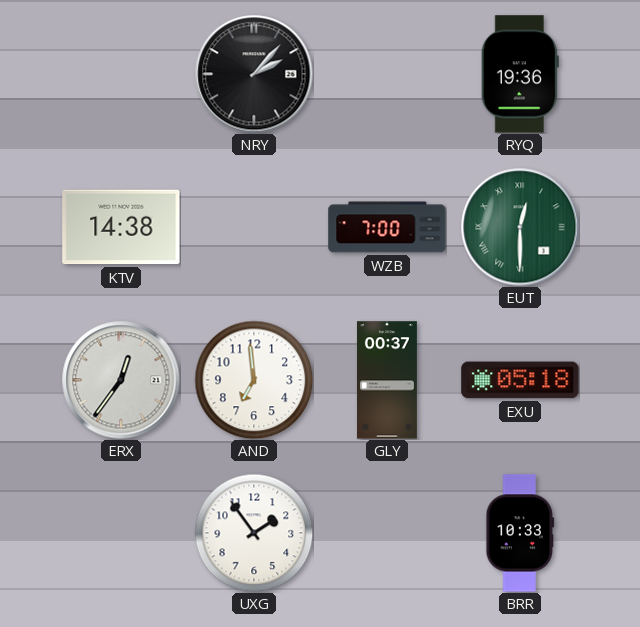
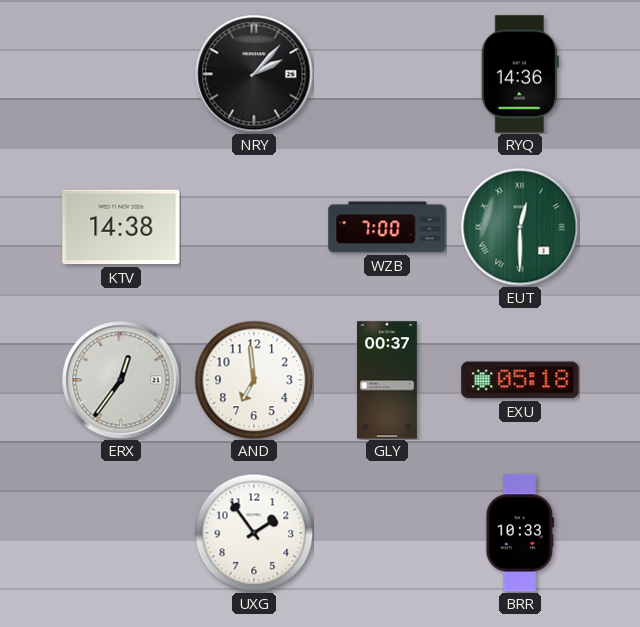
RYQ: 19:36 -> 14:36
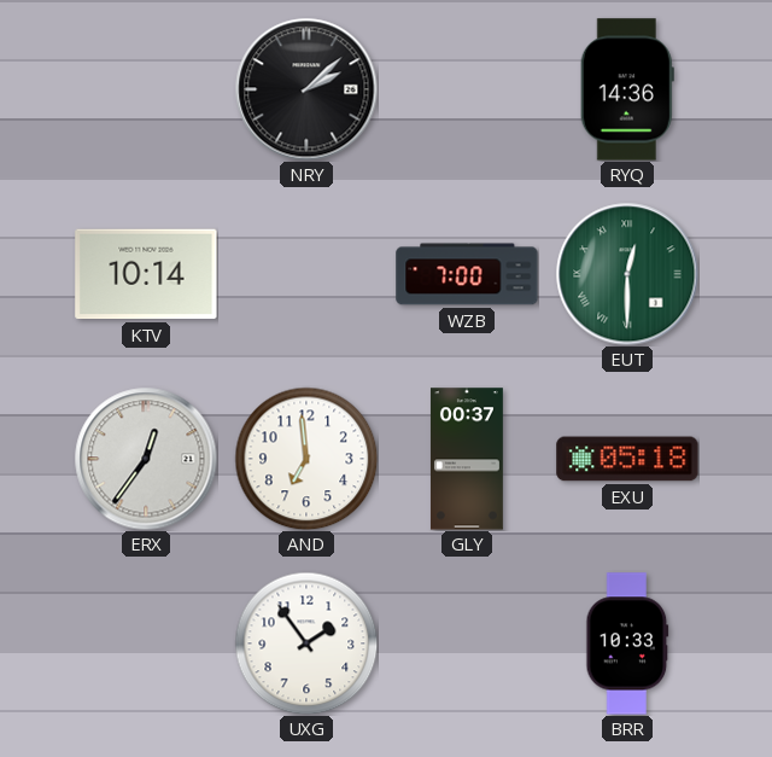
NRY: 2:07 -> 2:08
KTV: 14:38 -> 10:14
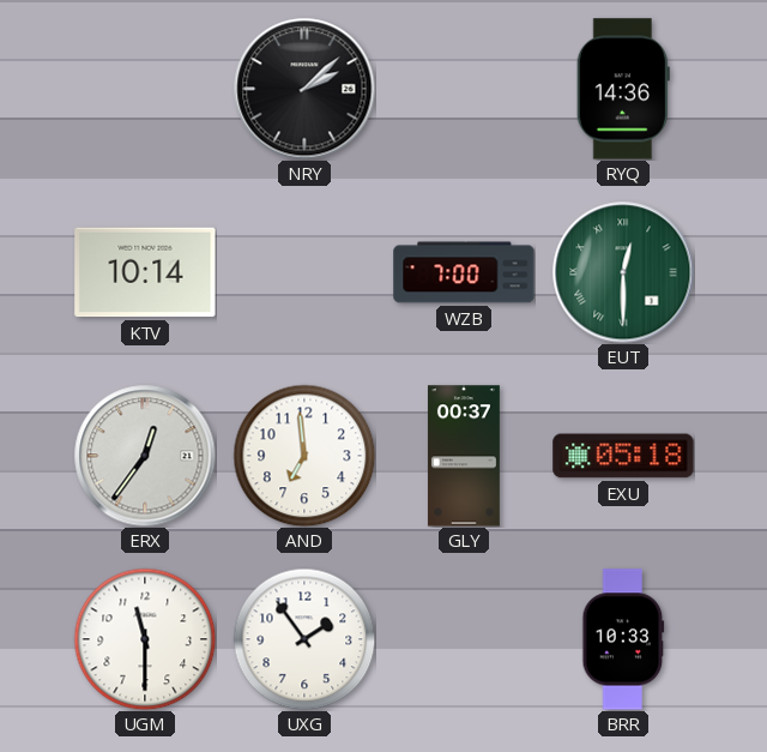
UGM: none -> 11:30
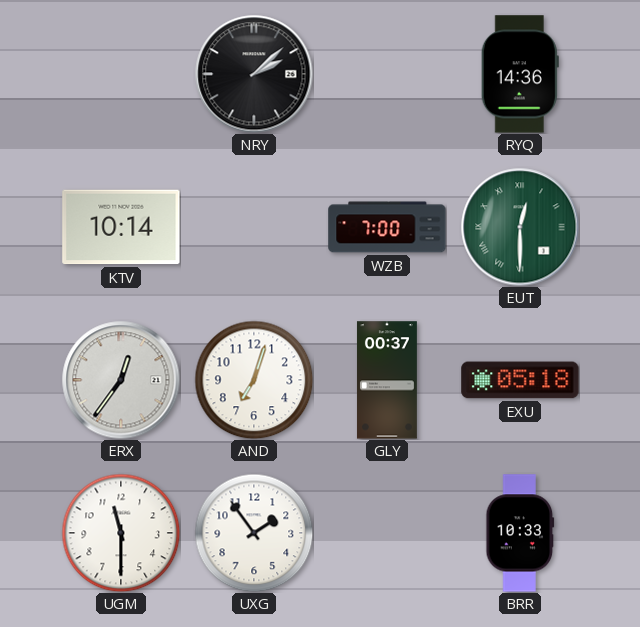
AND: 6:59 -> 7:03
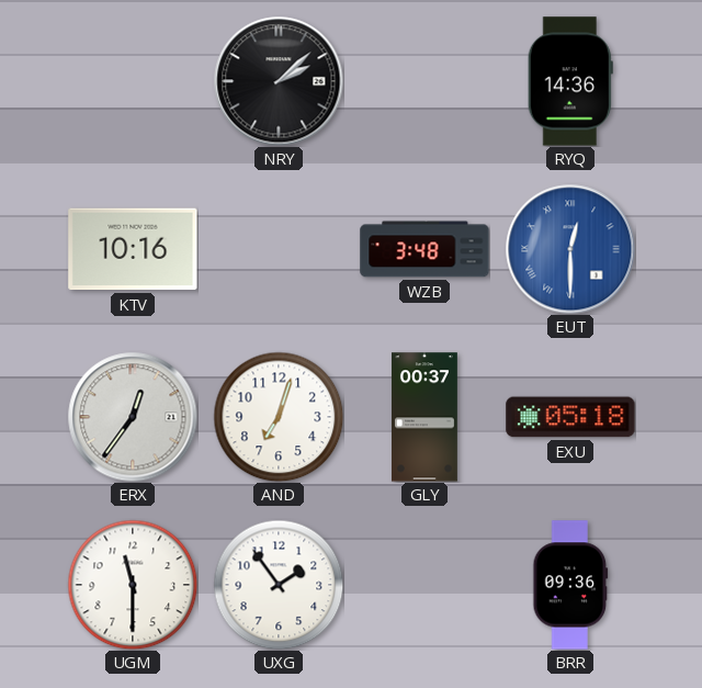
KTV: 10:14 -> 10:16
WZB: 7:00 -> 3:48
EUT dial: green -> blue
BRR: 10:33 -> 09:36
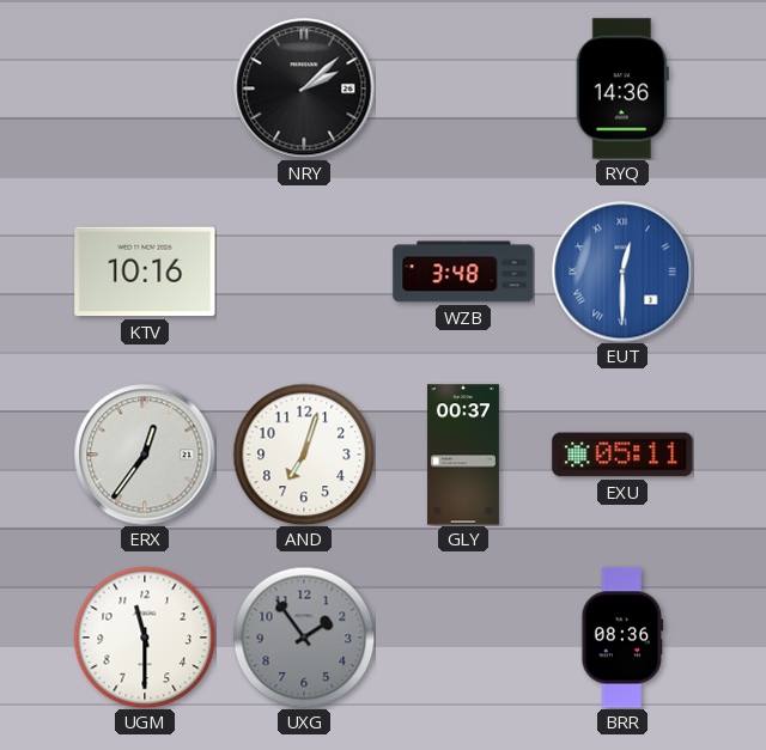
EXU: 05:18 -> 05:11
UXG dial: white -> grey
BRR: 09:36 -> 08:36
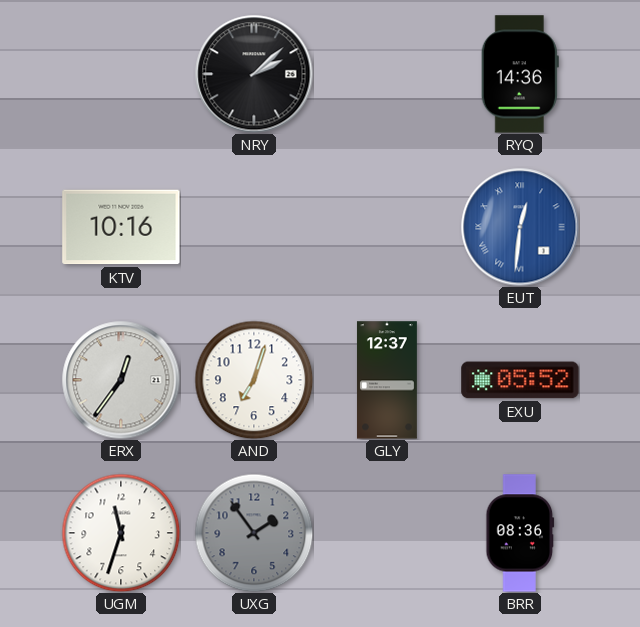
WZB: 3:48 -> none
EUT: 12:30 -> 12:31
GLY: 00:37 -> 12:37
EXU: 05:11 -> 05:52
UGM: 11:30 -> 11:33
